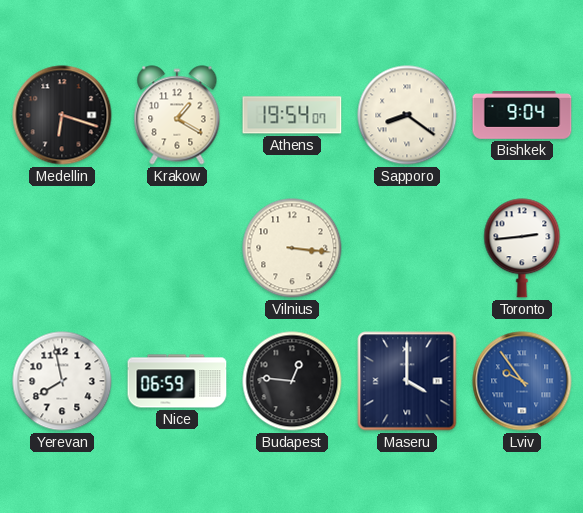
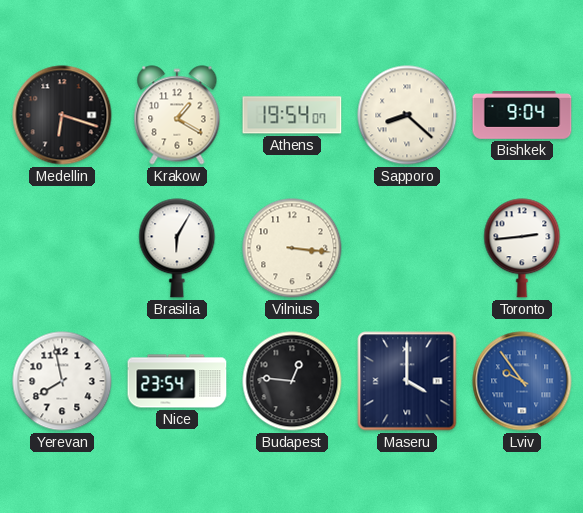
Sapporo: 8:21 -> 8:22
Brasilia: none -> 6:05
Nice: 06:59 -> 23:54
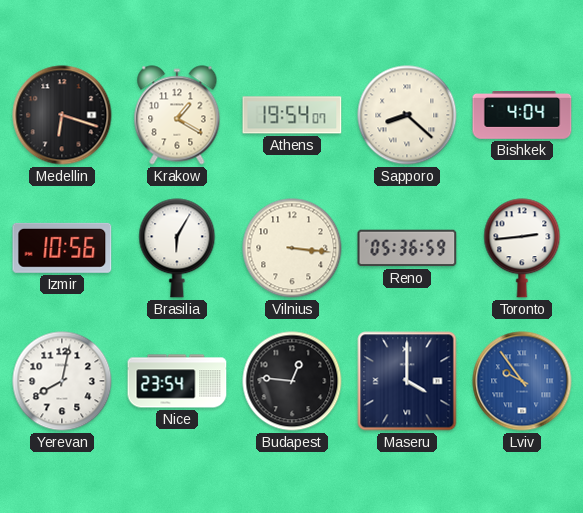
Bishkek: 9:04 -> 4:04
Izmir: none -> 10:56
Reno: none -> 05:36
Yerevan: 7:58 -> 8:02
